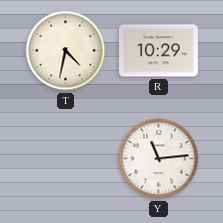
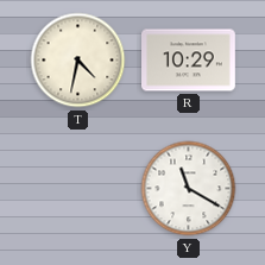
Y: 11:14 -> 11:20
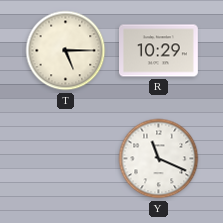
T: 4:32 -> 5:15
Y: 11:20 -> 11:19
